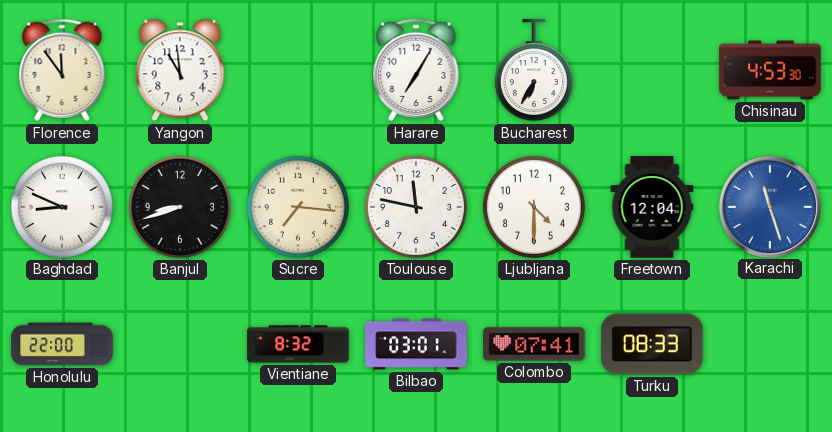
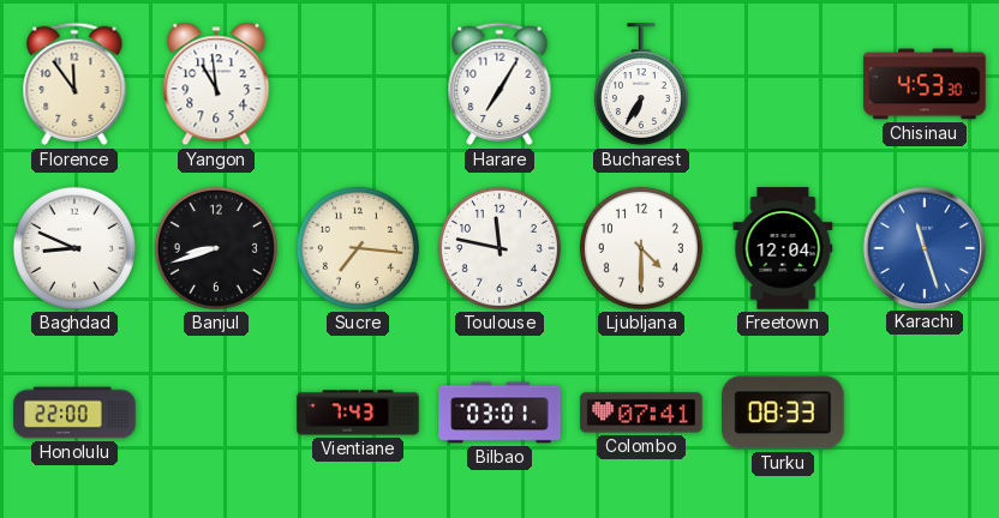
Vientiane: 8:32 -> 7:43
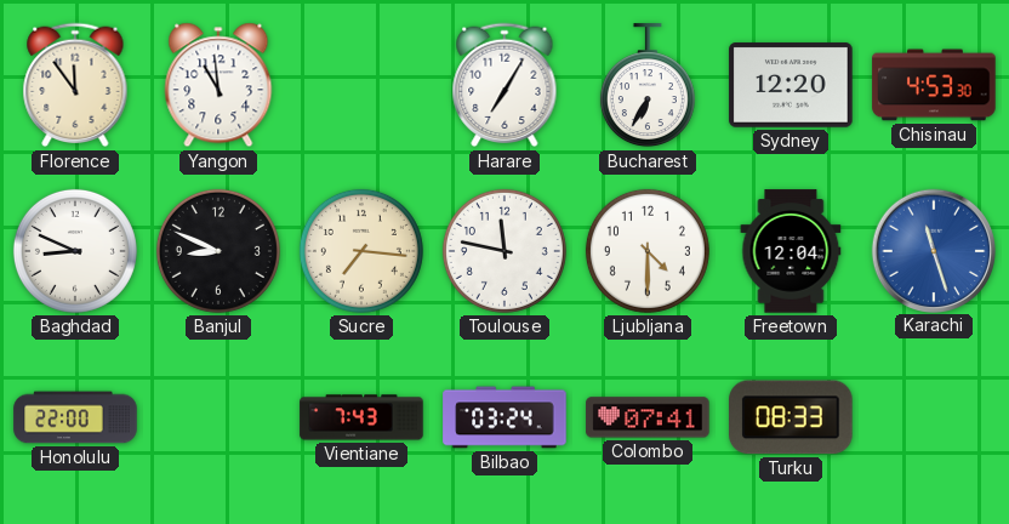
Sydney: none -> 12:20
Banjul: 8:42 -> 8:49
Bilbao: 03:01 -> 03:24
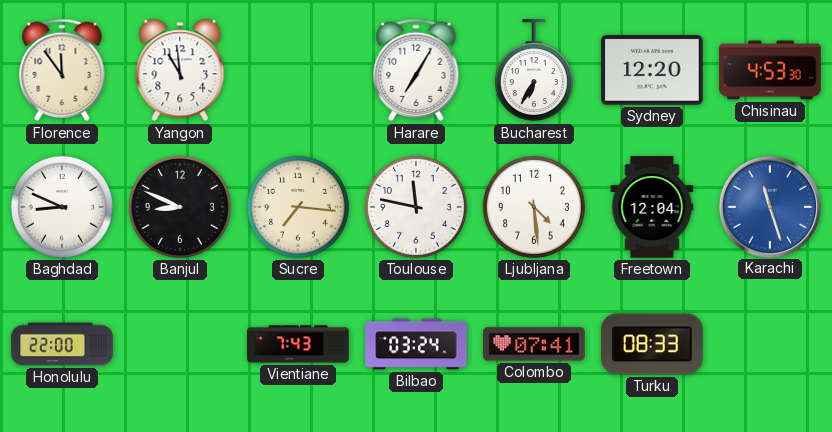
Ljubljana: 4:30 -> 4:29
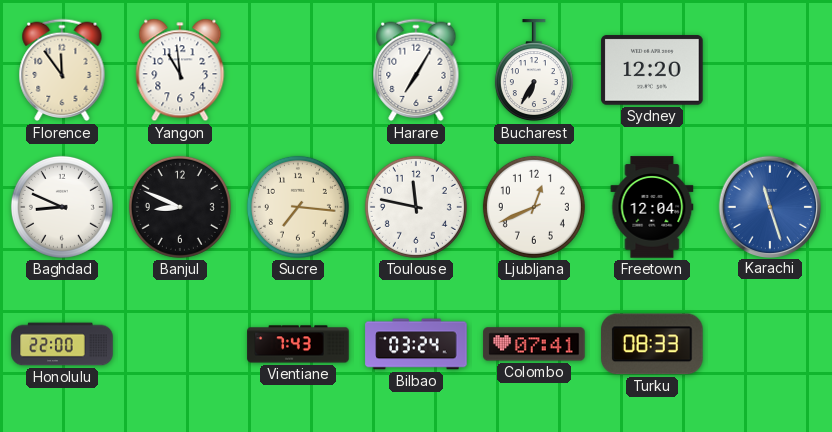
Chisinau: 4:53 -> none
Ljubljana: 4:29 -> 12:41
